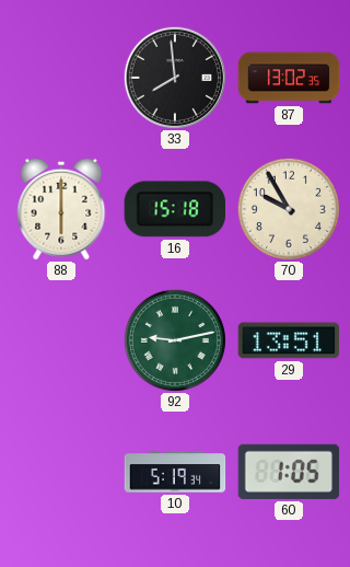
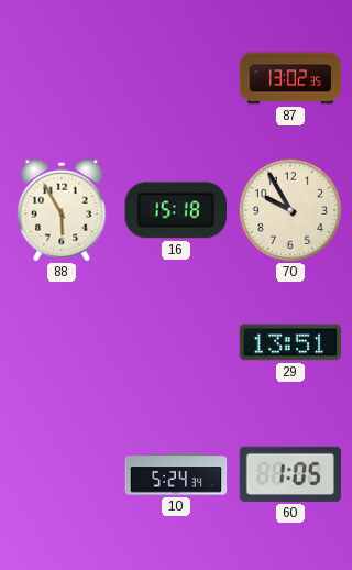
33: 7:59 -> none
88: 6:00 -> 5:55
92: 9:13 -> none
10: 5:19 -> 5:24
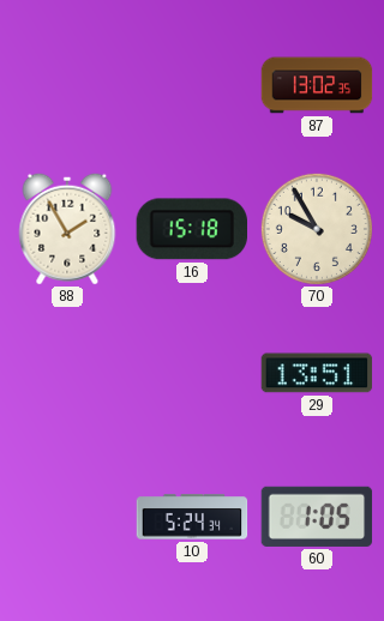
88: 5:55 -> 1:55
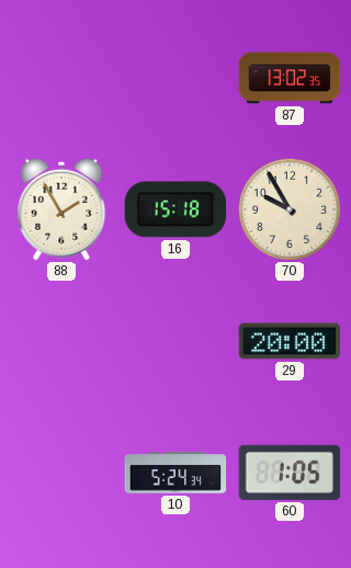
29: 13:51 -> 20:00
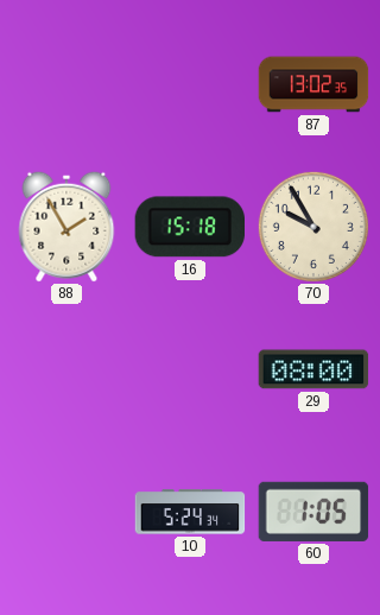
29: 20:00 -> 08:00
